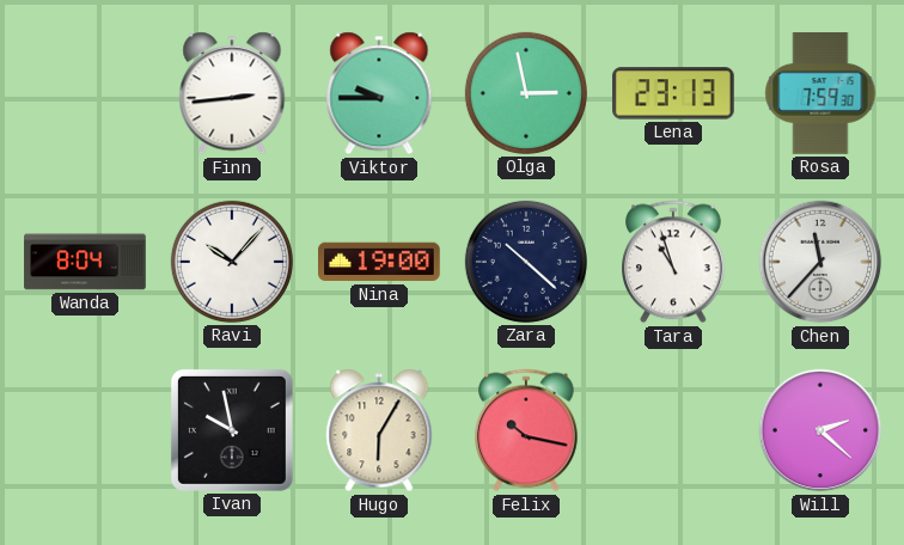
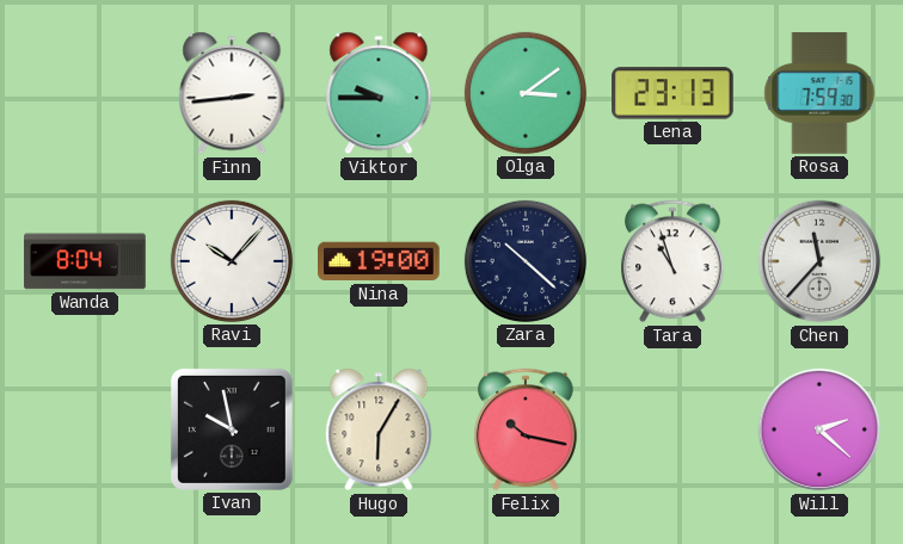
Olga: 2:58 -> 3:09
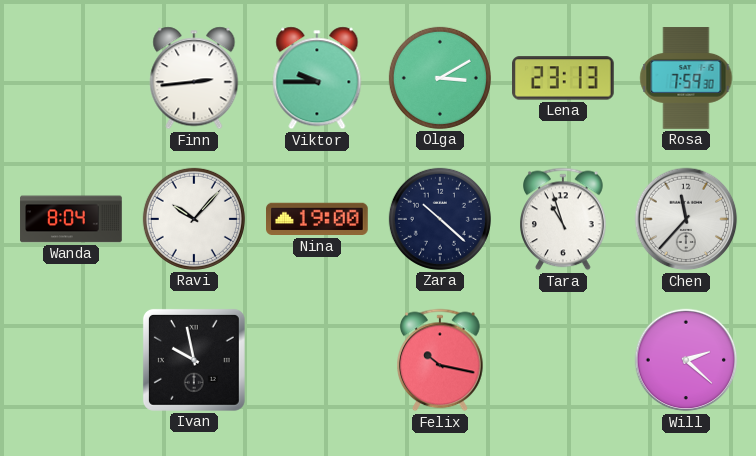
Olga: 3:09 -> 3:10
Hugo: 6:05 -> none
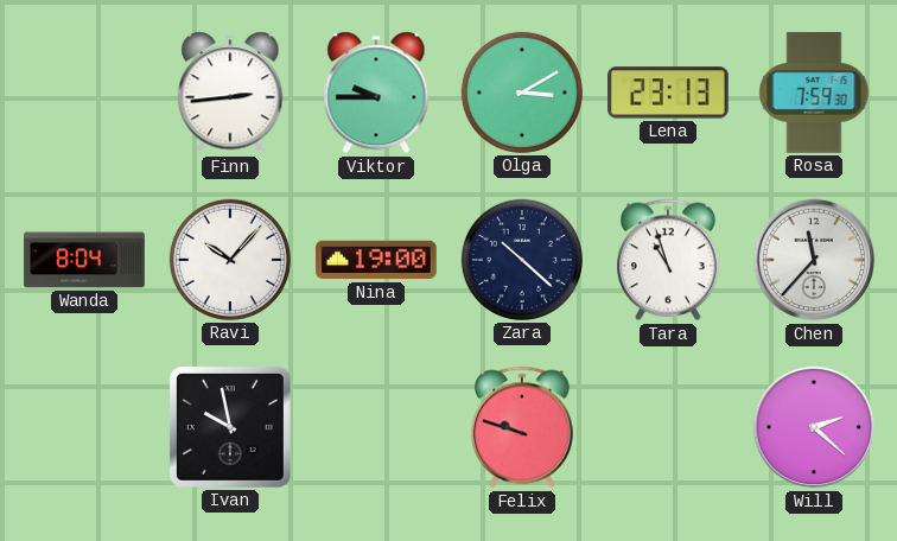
Felix: 10:17 -> 9:48
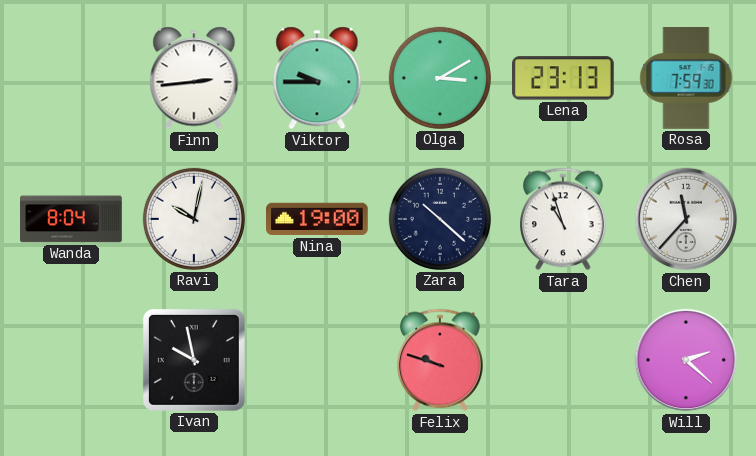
Ravi: 10:07 -> 10:02
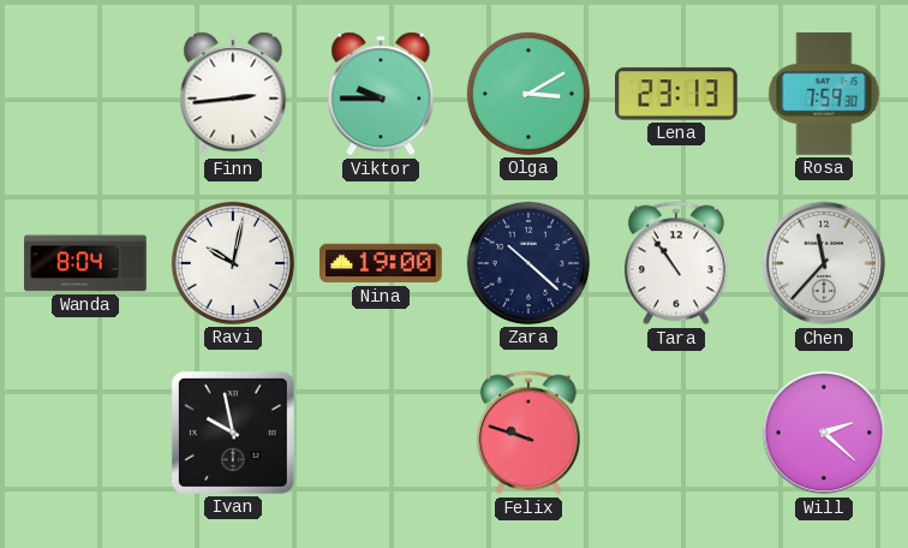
Tara: 10:57 -> 10:54
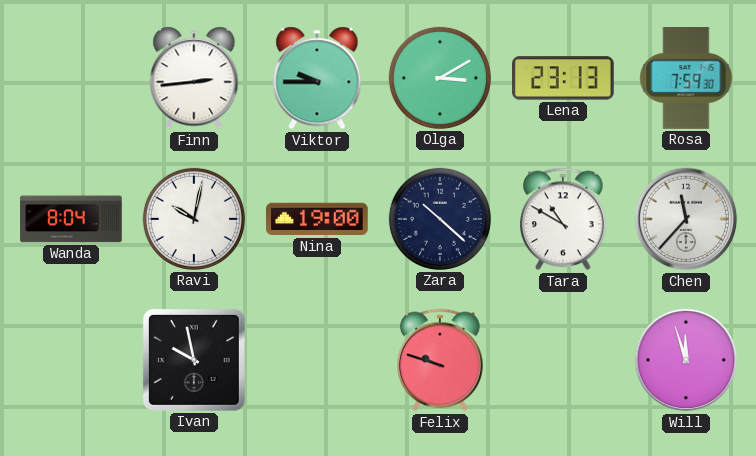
Tara: 10:54 -> 10:50
Will: 2:22 -> 11:57
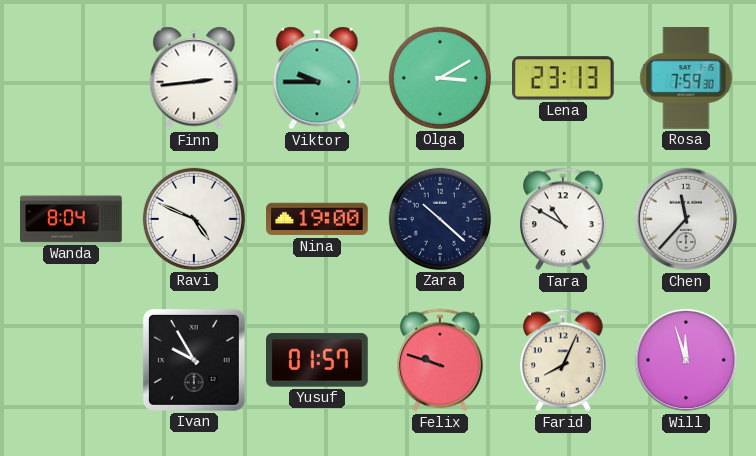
Ravi: 10:02 -> 4:49
Ivan: 9:58 -> 9:55
Yusuf: none -> 01:57
Farid: none -> 8:04
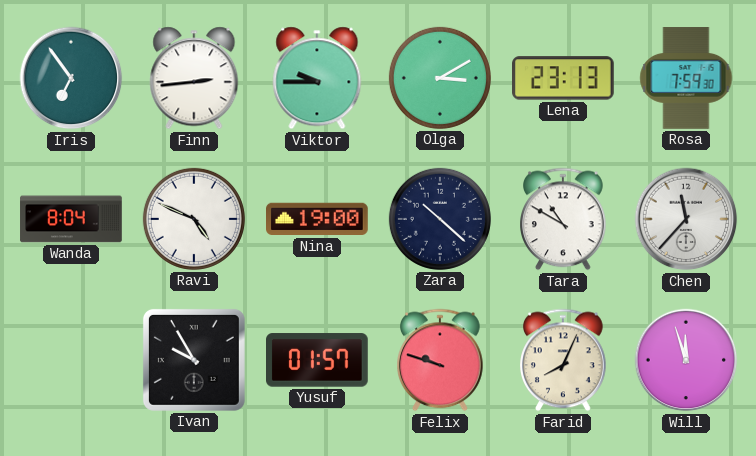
Iris: none -> 6:54
